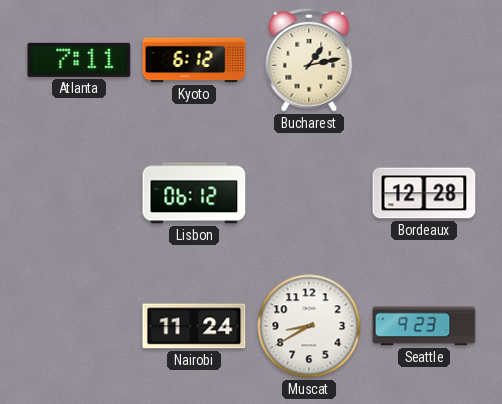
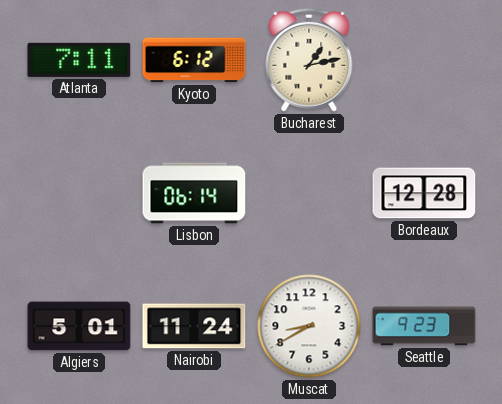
Lisbon: 06:12 -> 06:14
Algiers: none -> 5:01
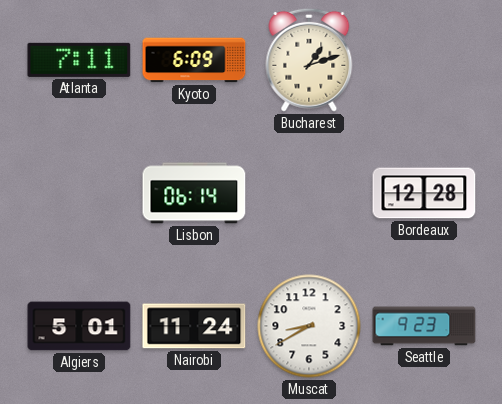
Kyoto: 6:12 -> 6:09
Bucharest: 1:13 -> 1:12
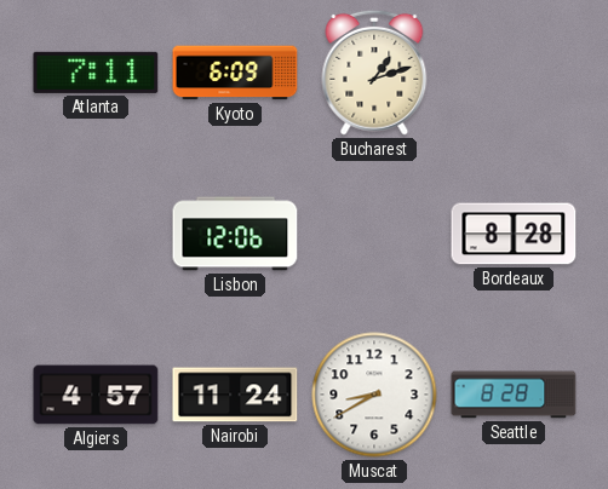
Lisbon: 06:14 -> 12:06
Bordeaux: 12:28 -> 8:28
Algiers: 5:01 -> 4:57
Seattle: 9:23 -> 8:28
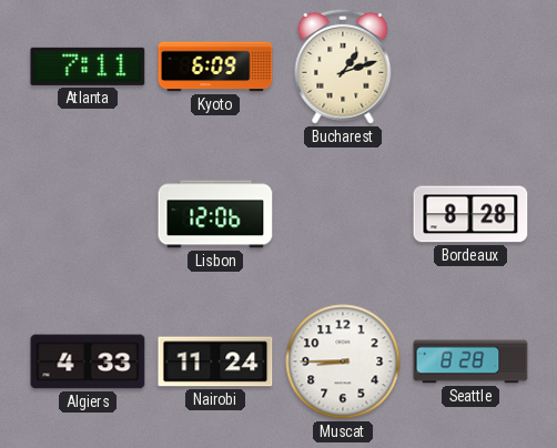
Algiers: 4:57 -> 4:33
Muscat: 8:40 -> 8:45
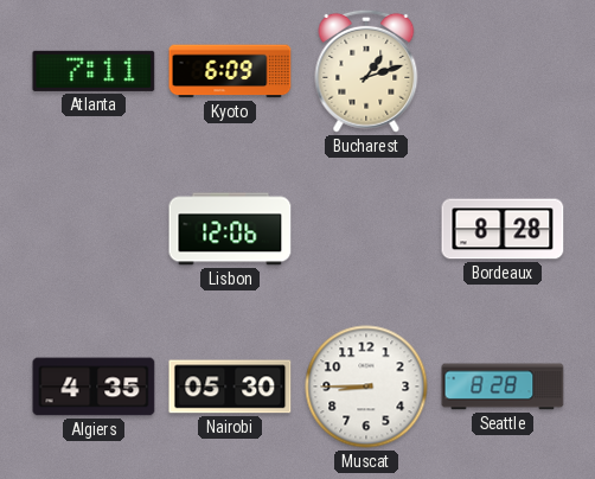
Algiers: 4:33 -> 4:35
Nairobi: 11:24 -> 05:30
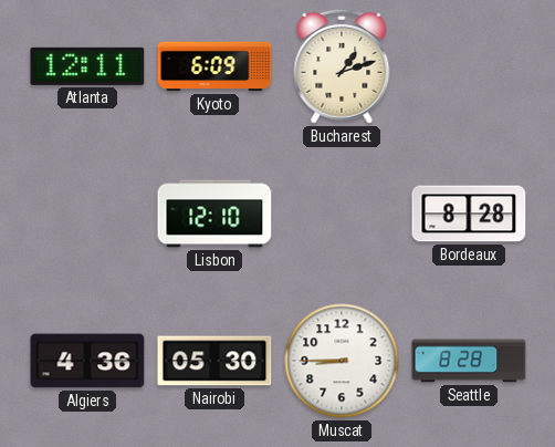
Atlanta: 7:11 -> 12:11
Lisbon: 12:06 -> 12:10
Algiers: 4:35 -> 4:36
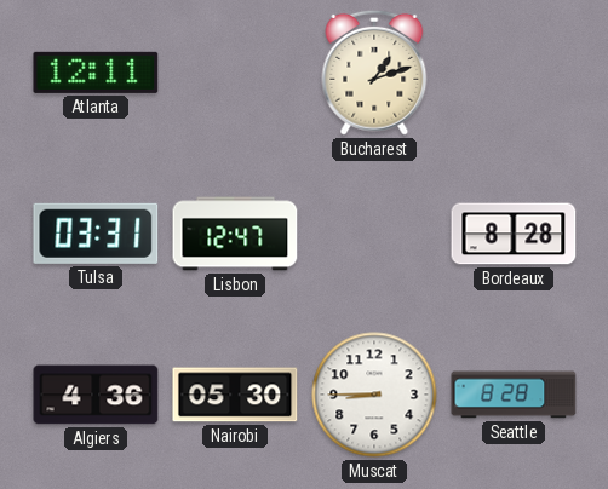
Kyoto: 6:09 -> none
Tulsa: none -> 03:31
Lisbon: 12:10 -> 12:47
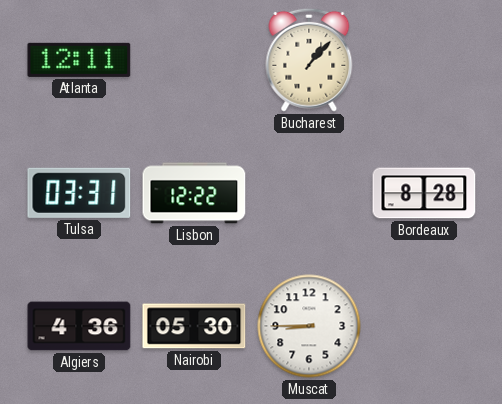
Bucharest: 1:12 -> 1:07
Lisbon: 12:47 -> 12:22
Seattle: 8:28 -> none
